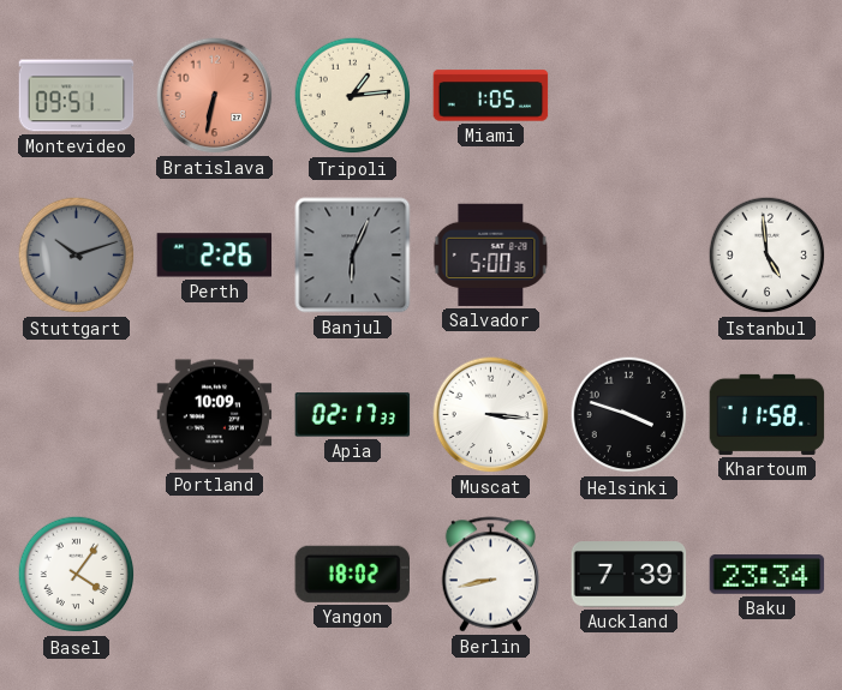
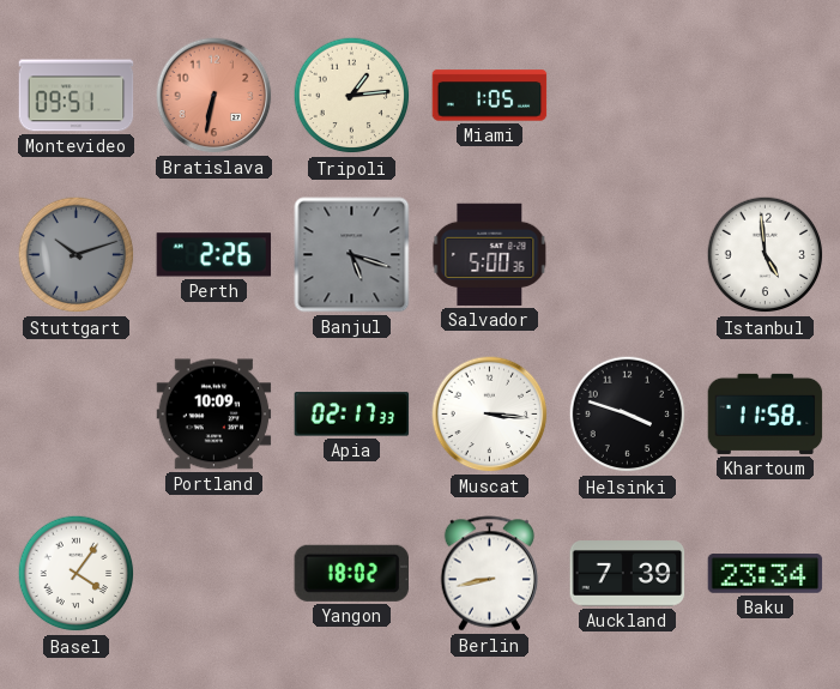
Banjul: 6:04 -> 5:18
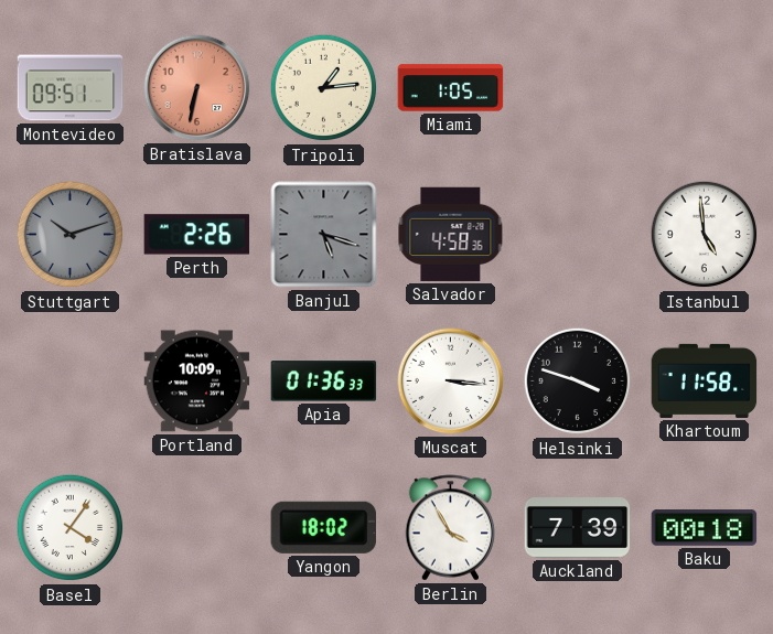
Salvador: 5:00 -> 4:58
Apia: 02:17 -> 01:36
Berlin: 8:43 -> 3:55
Baku: 23:34 -> 00:18
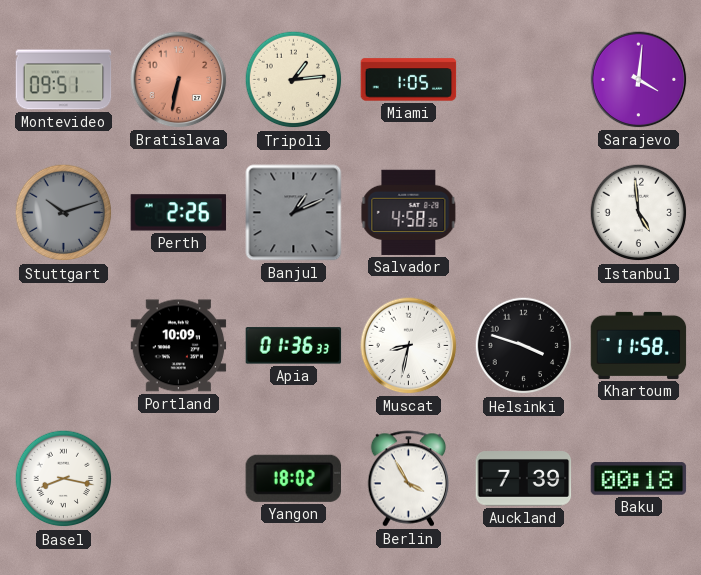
Sarajevo: none -> 4:01
Banjul: 5:18 -> 1:11
Muscat: 3:16 -> 8:32
Basel: 4:06 -> 8:17
